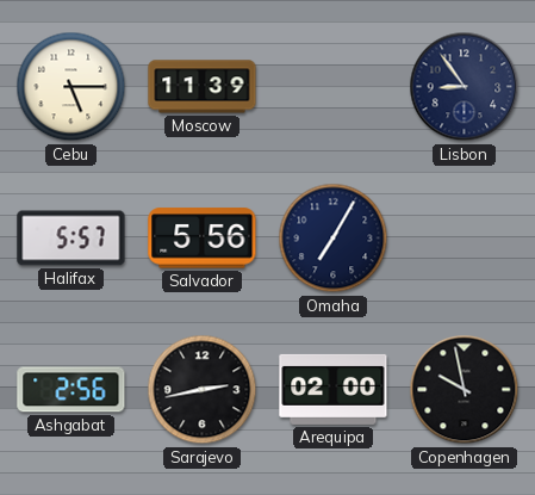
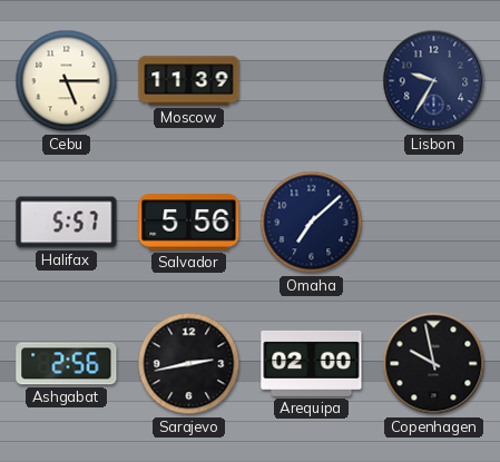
Lisbon: 8:54 -> 9:35
Omaha: 7:05 -> 7:08
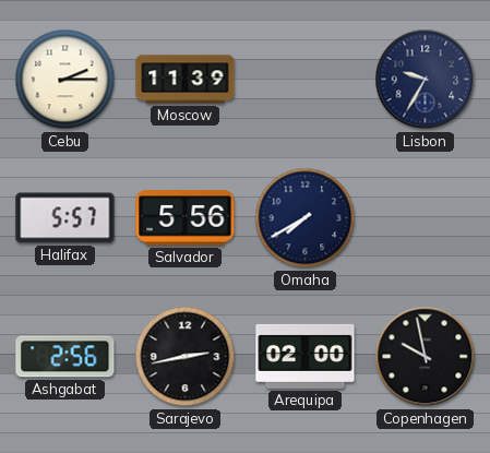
Cebu: 5:15 -> 2:15
Omaha: 7:08 -> 7:40
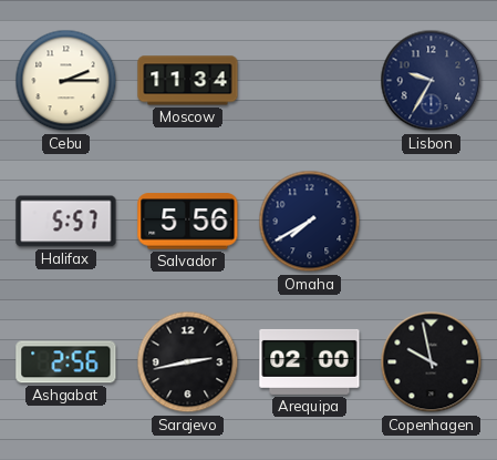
Moscow: 11:39 -> 11:34
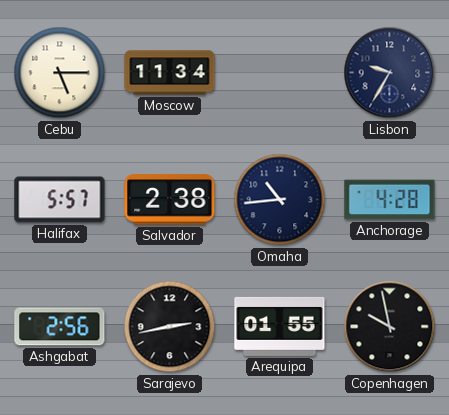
Cebu: 2:15 -> 5:15
Salvador: 5:56 -> 2:38
Omaha: 7:40 -> 10:44
Anchorage: none -> 4:28
Arequipa: 02:00 -> 01:55
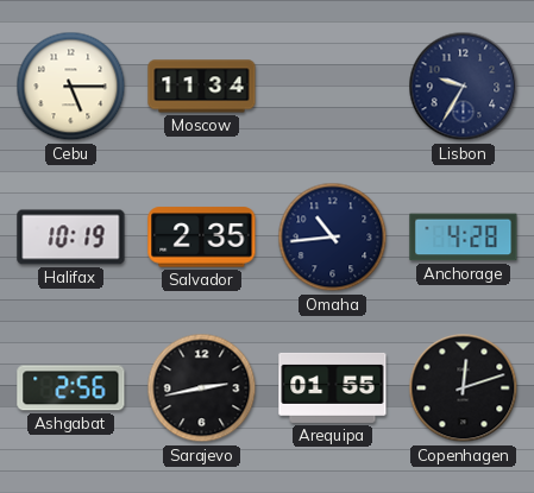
Halifax: 5:57 -> 10:19
Salvador: 2:38 -> 2:35
Copenhagen: 9:58 -> 12:12
